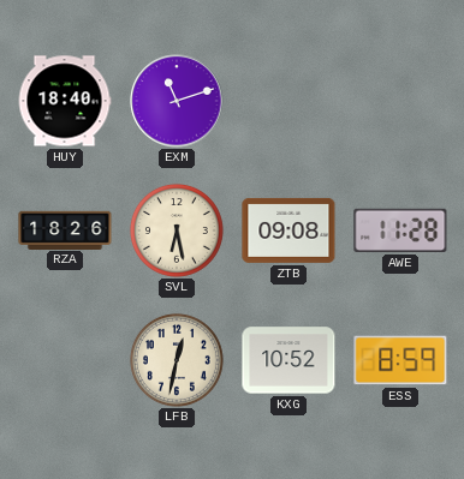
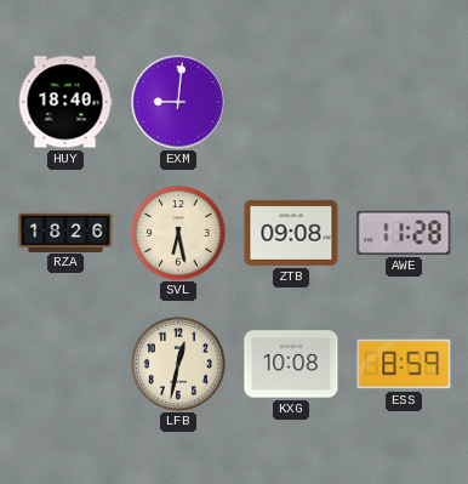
EXM: 11:12 -> 9:01
KXG: 10:52 -> 10:08
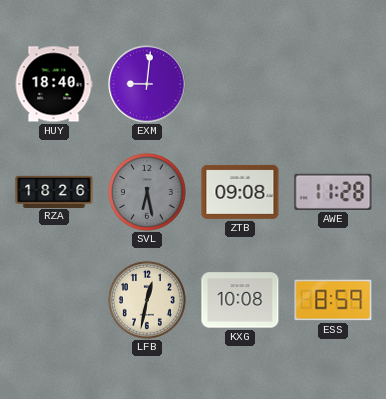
SVL dial: cream -> grey
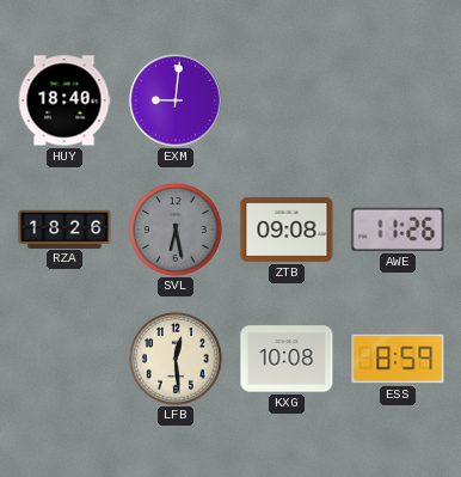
AWE: 11:28 -> 11:26
LFB: 12:32 -> 12:29
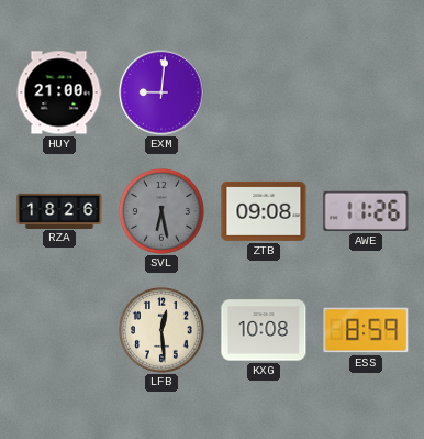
HUY: 18:40 -> 21:00
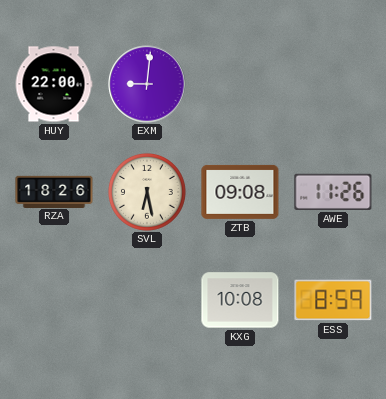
HUY: 21:00 -> 22:00
SVL dial: grey -> cream
LFB: 12:29 -> none
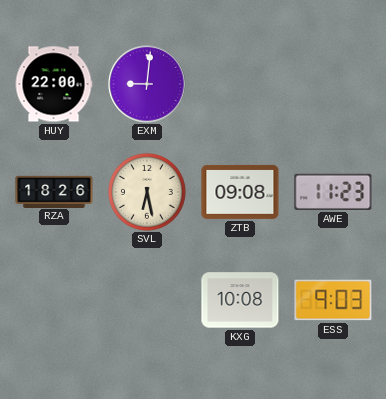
AWE: 11:26 -> 11:23
ESS: 8:59 -> 9:03
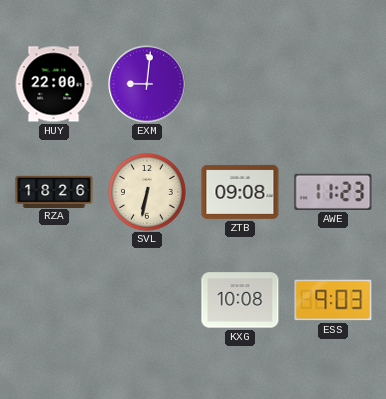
SVL: 6:28 -> 6:32
